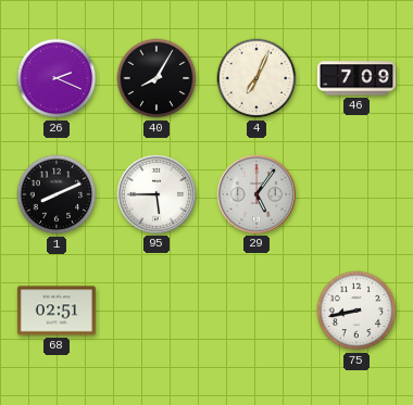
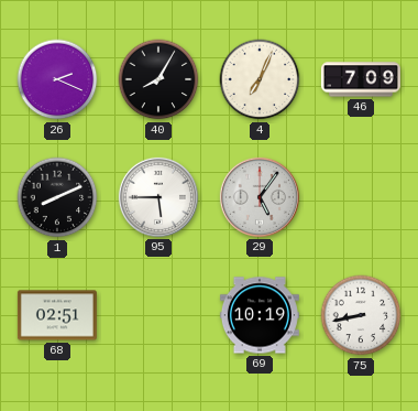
69: none -> 10:19
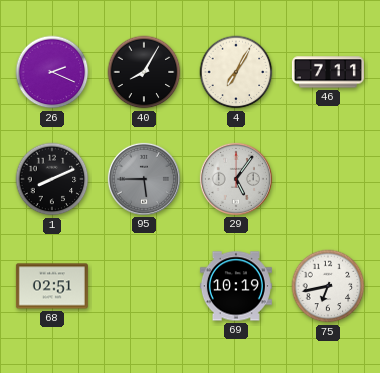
4: 7:04 -> 7:05
46: 7:09 -> 7:11
95 dial: white -> grey
75: 8:43 -> 6:43
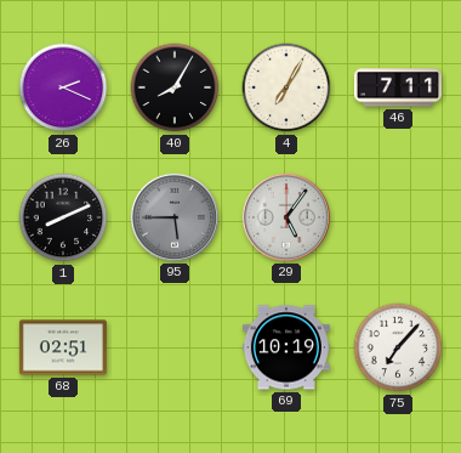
75: 6:43 -> 7:07
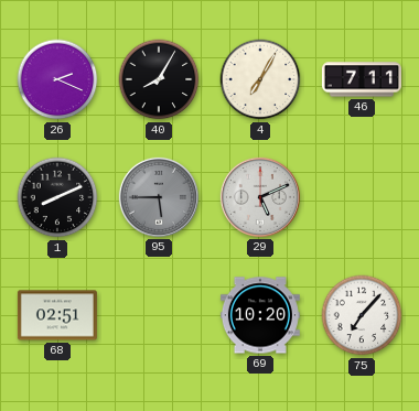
29: 5:06 -> 5:11
69: 10:19 -> 10:20
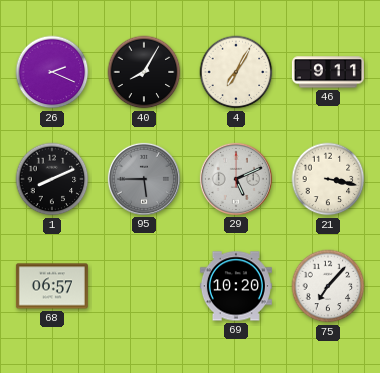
46: 7:11 -> 9:11
21: none -> 3:17
68: 02:51 -> 06:57
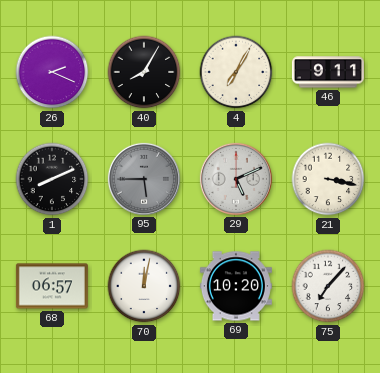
70: none -> 12:02
